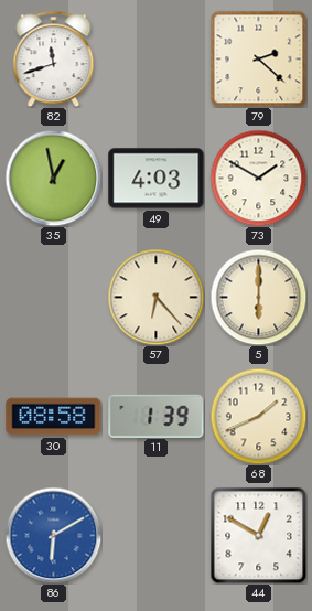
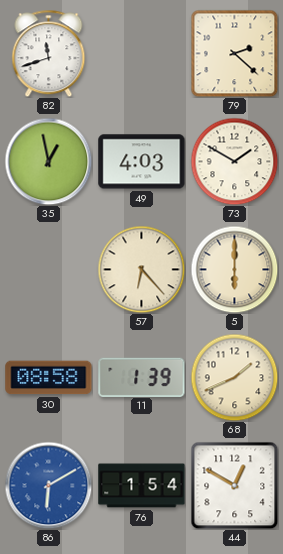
76: none -> 1:54
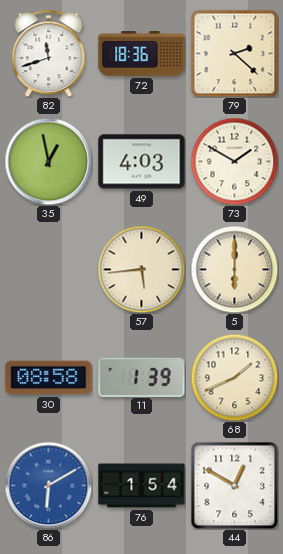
72: none -> 18:36
57: 6:23 -> 5:44
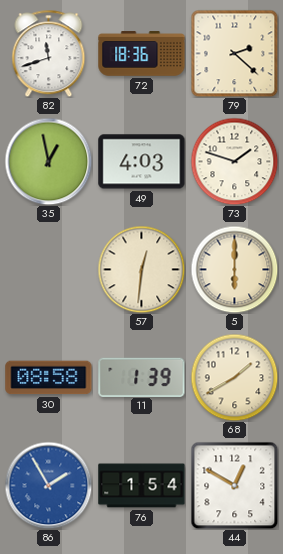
73: 1:50 -> 1:48
57: 5:44 -> 12:31
68: 1:41 -> 1:40
86: 6:10 -> 1:55
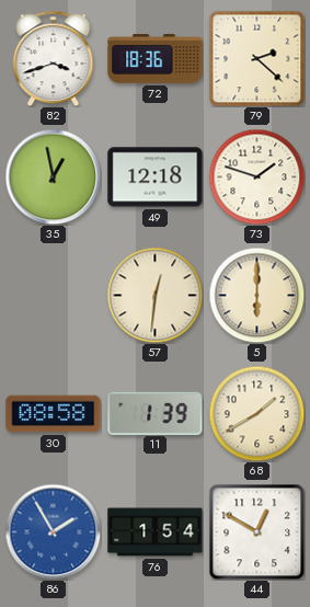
82: 11:42 -> 3:42
49: 4:03 -> 12:18
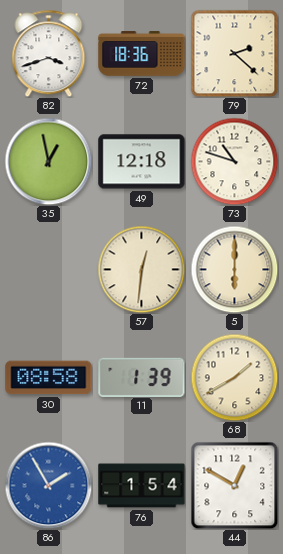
73: 1:48 -> 10:48
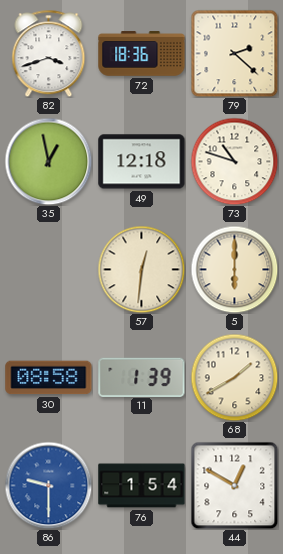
86: 1:55 -> 9:30
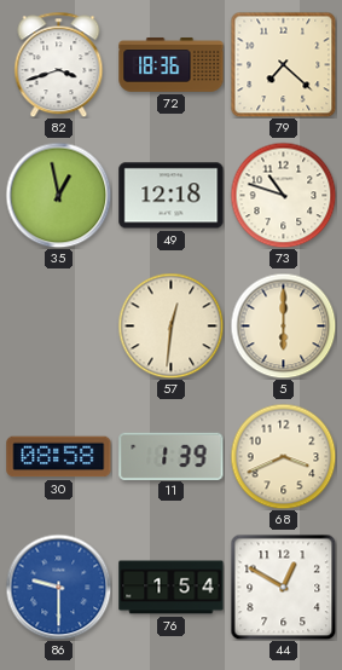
79: 2:22 -> 7:22
68: 1:40 -> 3:41
